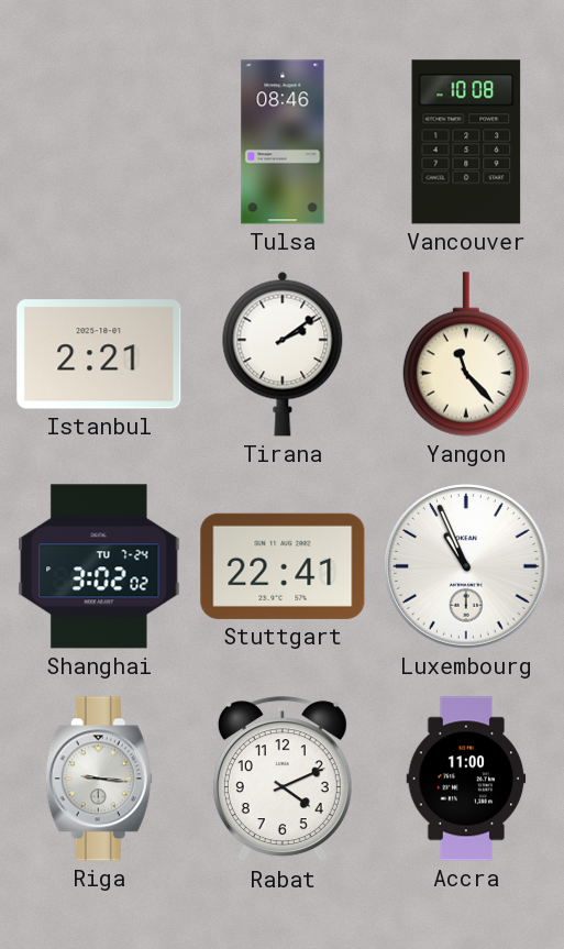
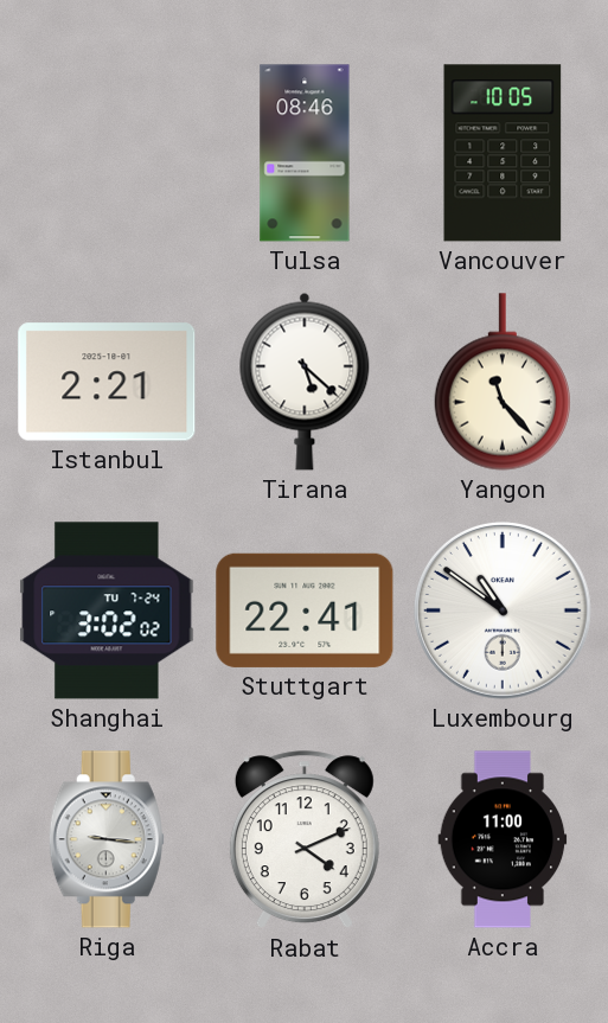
Vancouver: 10:08 -> 10:05
Tirana: 2:09 -> 5:22
Luxembourg: 10:56 -> 10:51
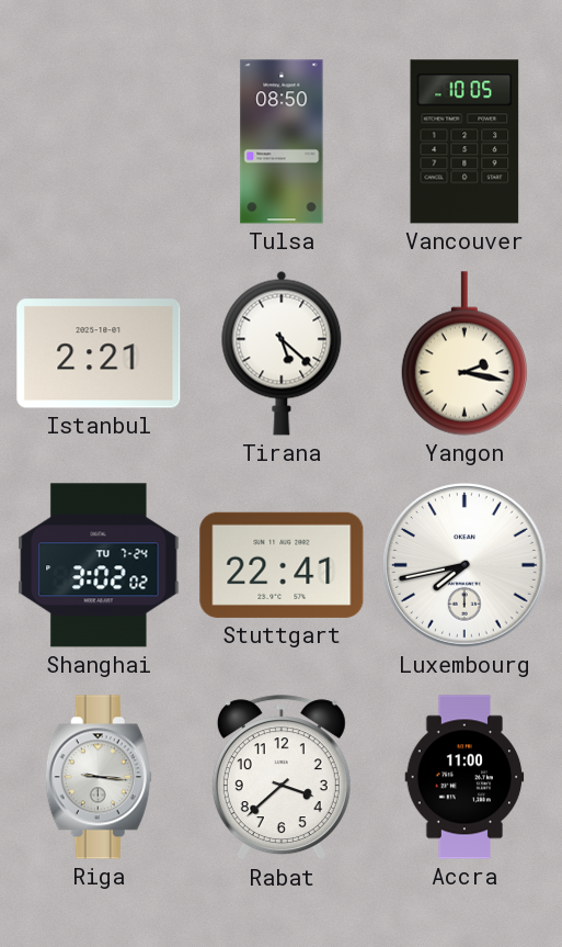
Tulsa: 08:46 -> 08:50
Yangon: 11:23 -> 2:17
Luxembourg: 10:51 -> 7:43
Rabat: 4:11 -> 3:38
